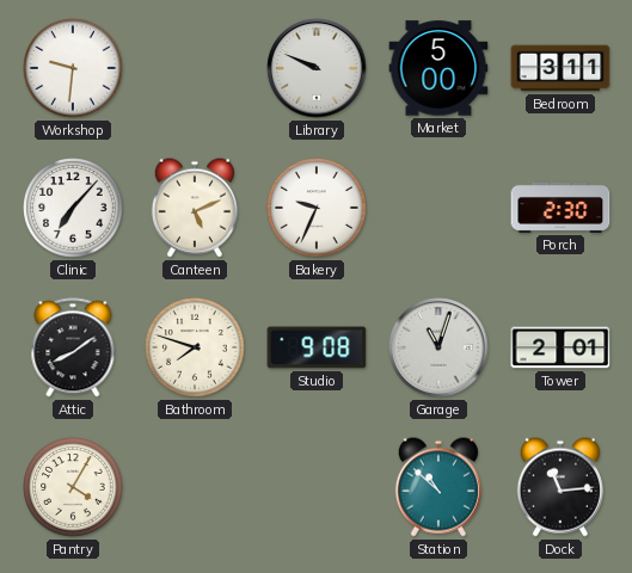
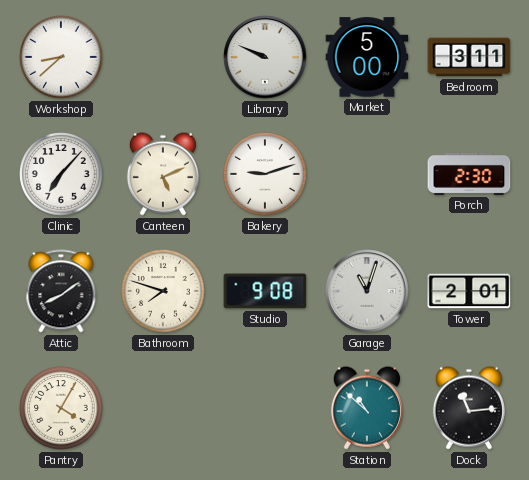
Workshop: 9:31 -> 8:38
Bakery: 9:34 -> 9:12
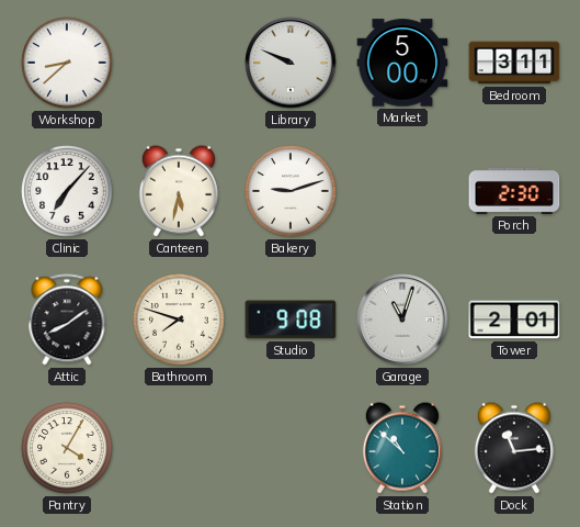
Canteen: 5:11 -> 5:32
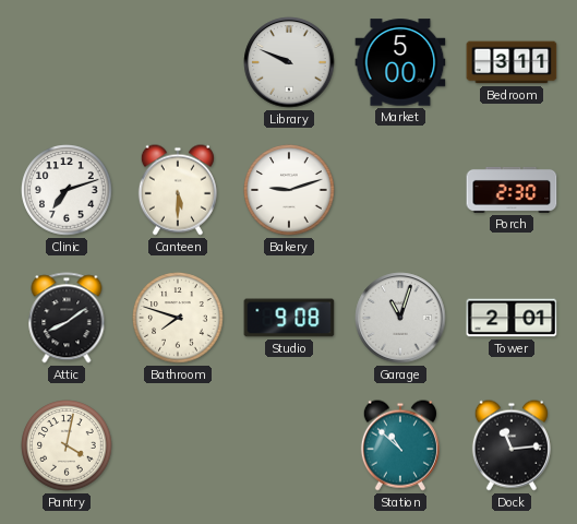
Workshop: 8:38 -> none
Clinic: 7:07 -> 7:12
Canteen: 5:32 -> 5:30
Pantry: 4:05 -> 4:02
